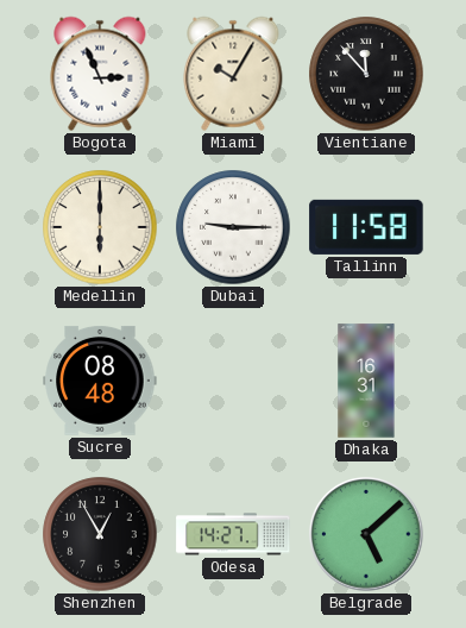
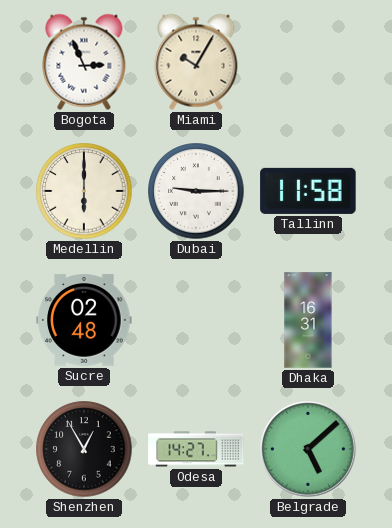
Vientiane: 11:53 -> none
Sucre: 08:48 -> 02:48
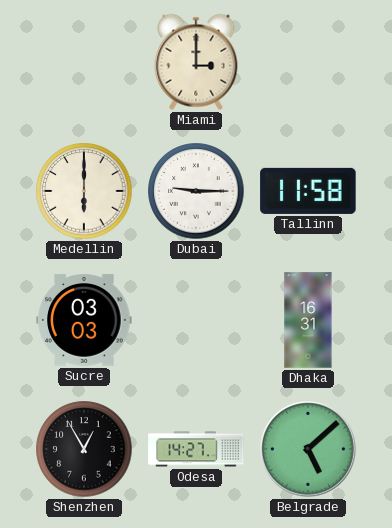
Bogota: 2:56 -> none
Miami: 10:05 -> 3:00
Sucre: 02:48 -> 03:03
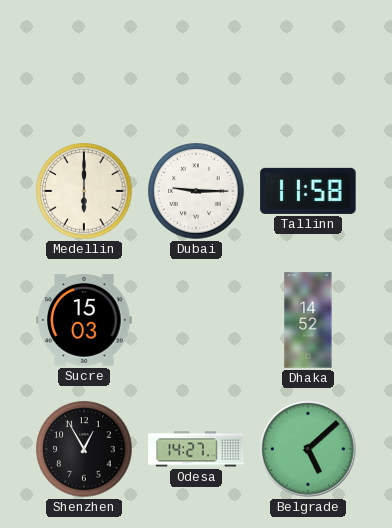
Miami: 3:00 -> none
Sucre: 03:03 -> 15:03
Dhaka: 16:31 -> 14:52
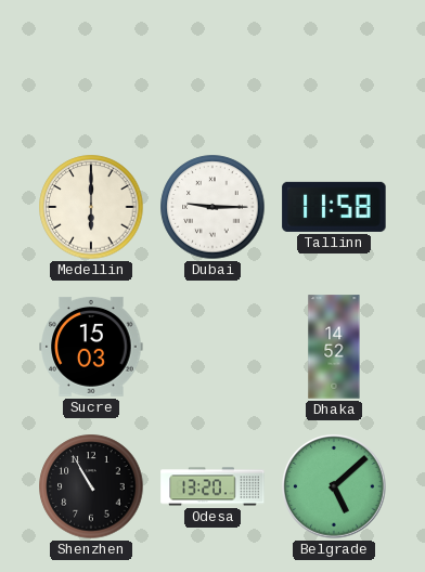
Shenzhen: 12:55 -> 10:55
Odesa: 14:27 -> 13:20
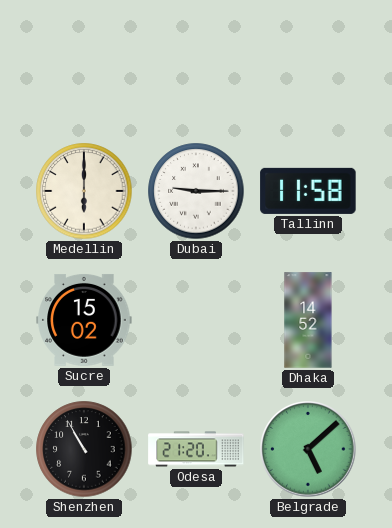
Sucre: 15:03 -> 15:02
Odesa: 13:20 -> 21:20
